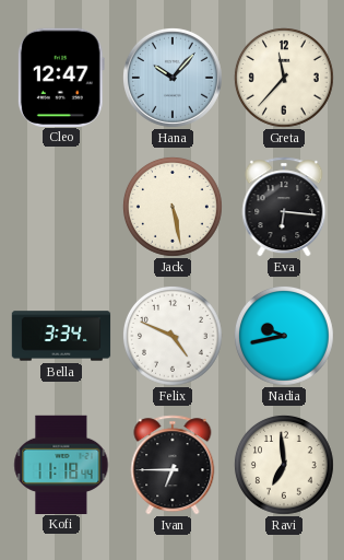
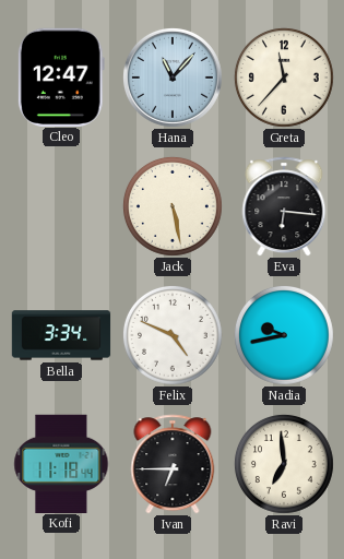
Hana: 10:07 -> 11:07
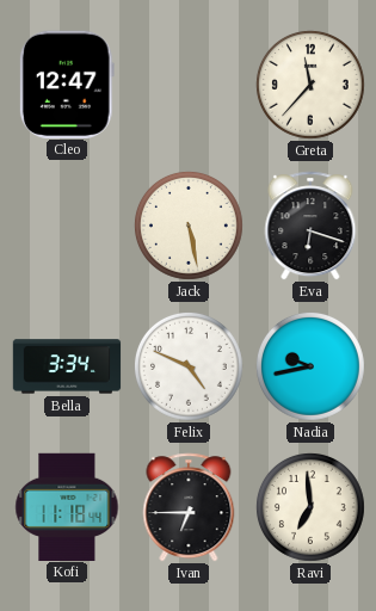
Hana: 11:07 -> none
Eva: 6:16 -> 6:18
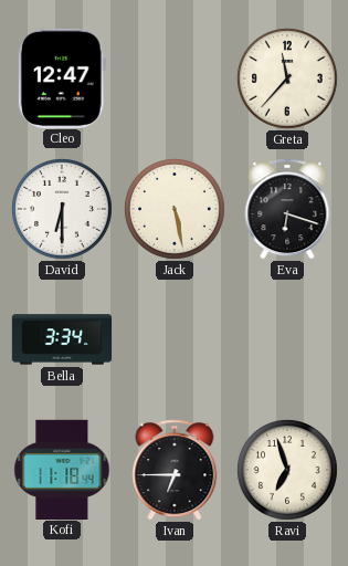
David: none -> 6:30
Felix: 4:49 -> none
Nadia: 9:43 -> none
Ravi: 6:59 -> 6:57
